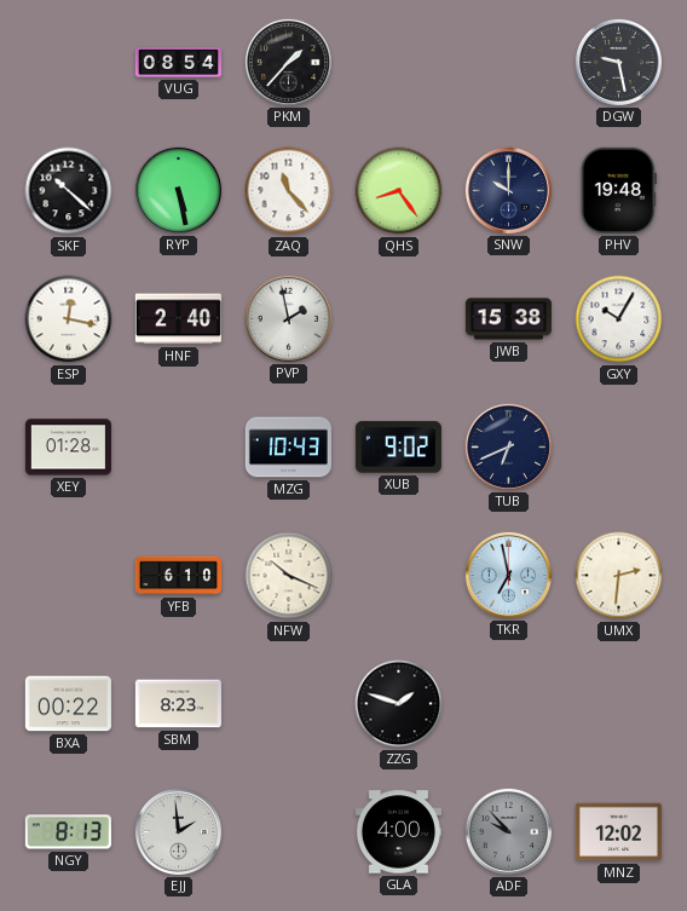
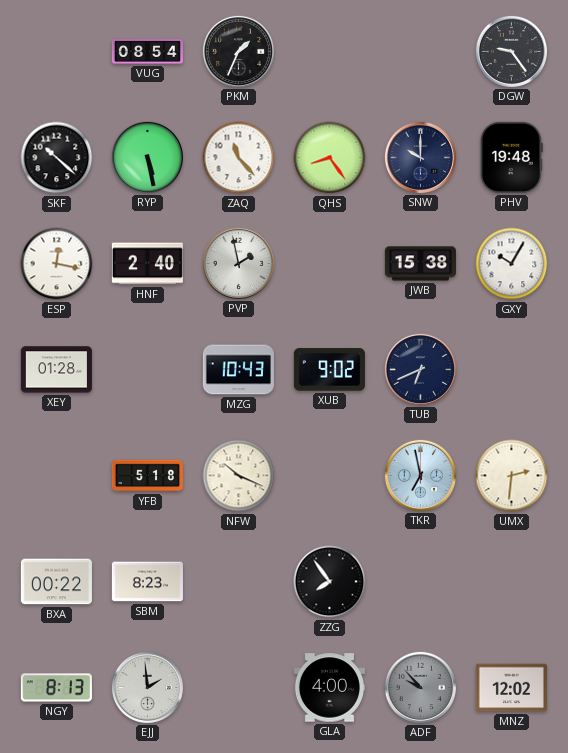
PKM: 1:37 -> 1:34
DGW: 9:28 -> 9:24
YFB: 6:10 -> 5:18
ZZG: 1:48 -> 7:54
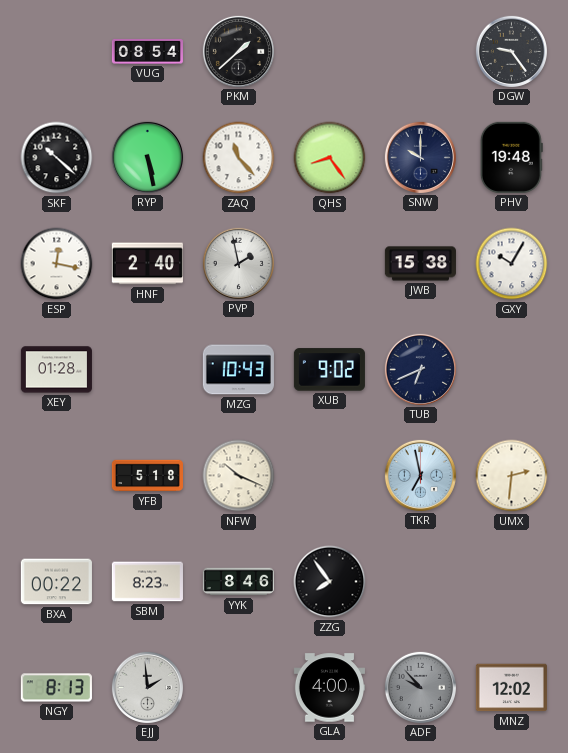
PKM: 1:34 -> 1:38
YYK: none -> 8:46
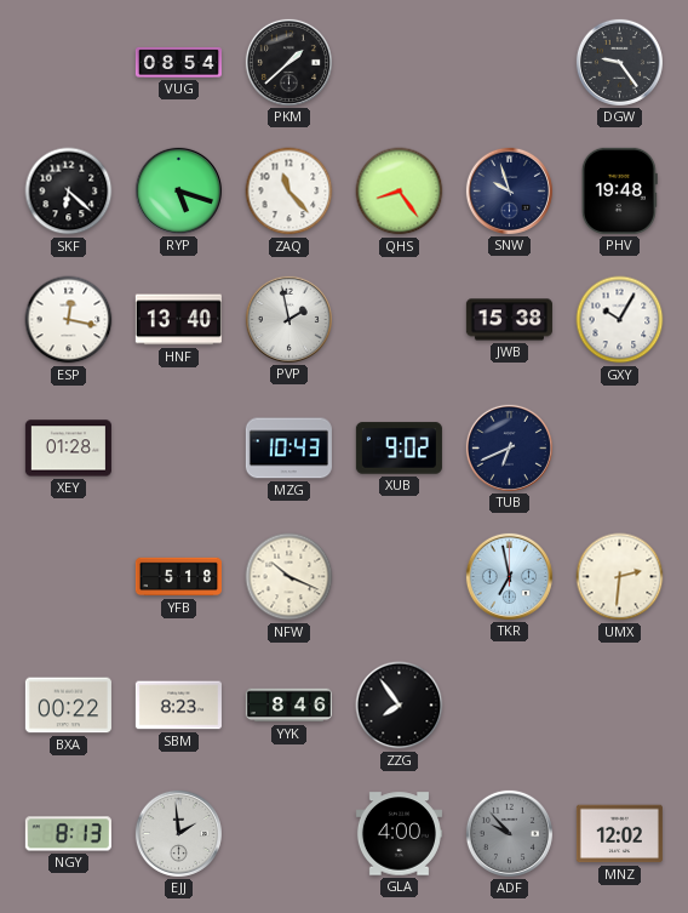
SKF: 10:22 -> 6:22
RYP: 5:28 -> 5:18
SNW: 10:00 -> 9:57
HNF: 2:40 -> 13:40
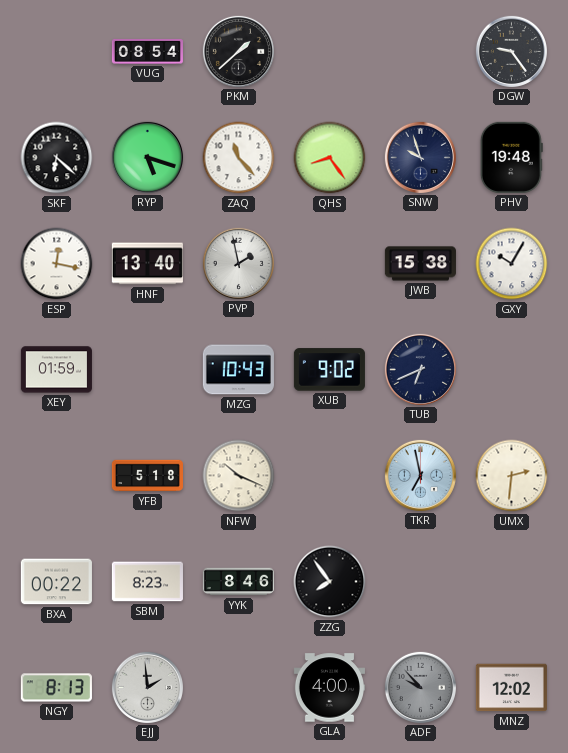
XEY: 01:28 -> 01:59
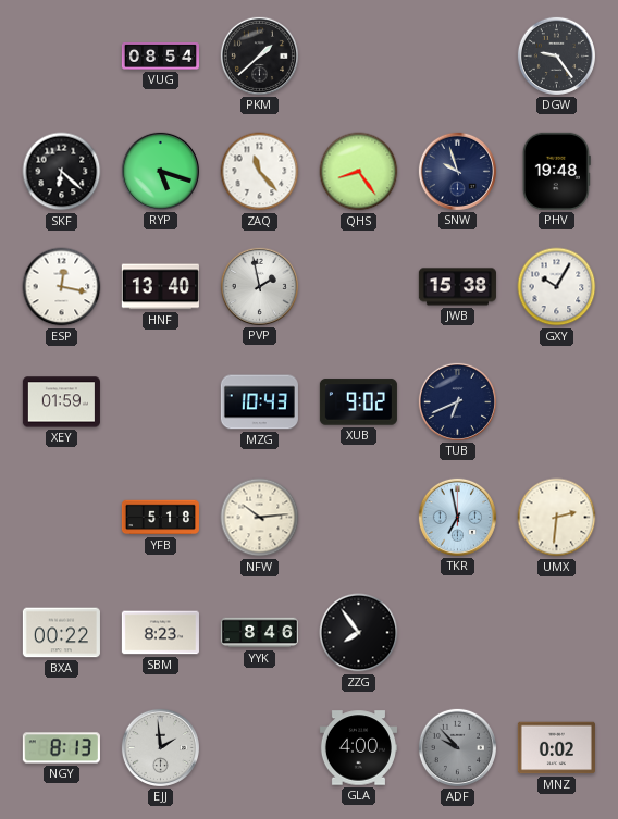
NFW: 10:19 -> 10:14
MNZ: 12:02 -> 0:02
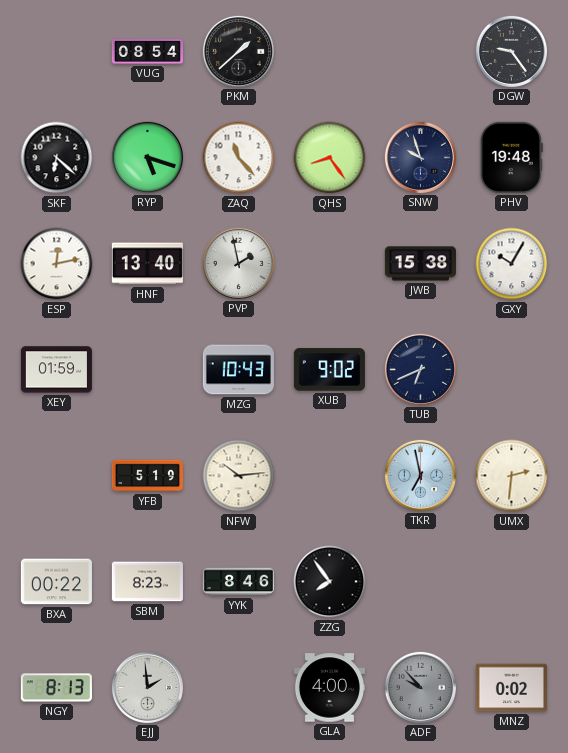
ESP: 12:17 -> 12:13
YFB: 5:18 -> 5:19
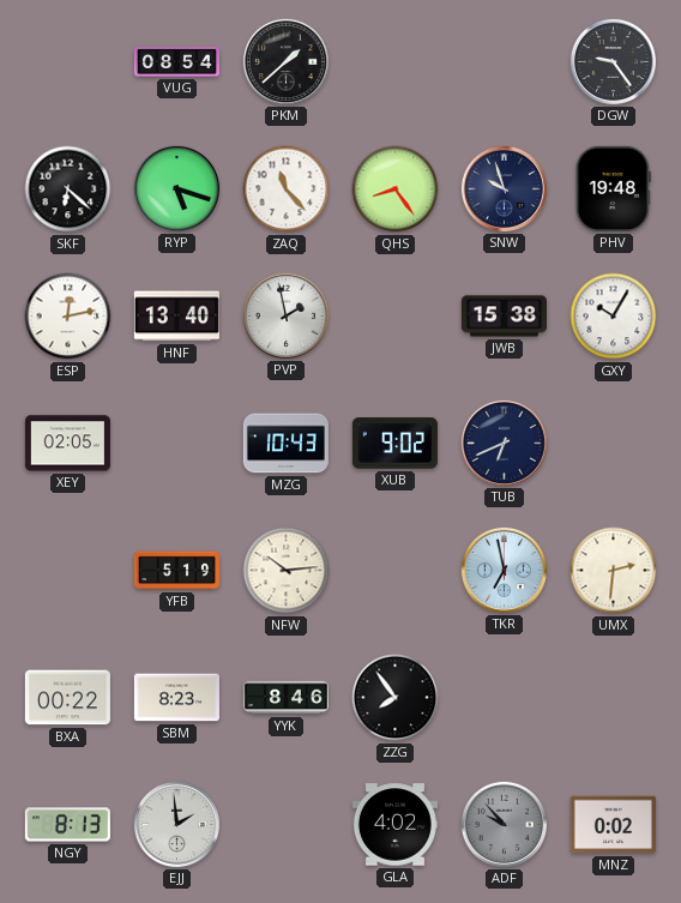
XEY: 01:59 -> 02:05
GLA: 4:00 -> 4:02
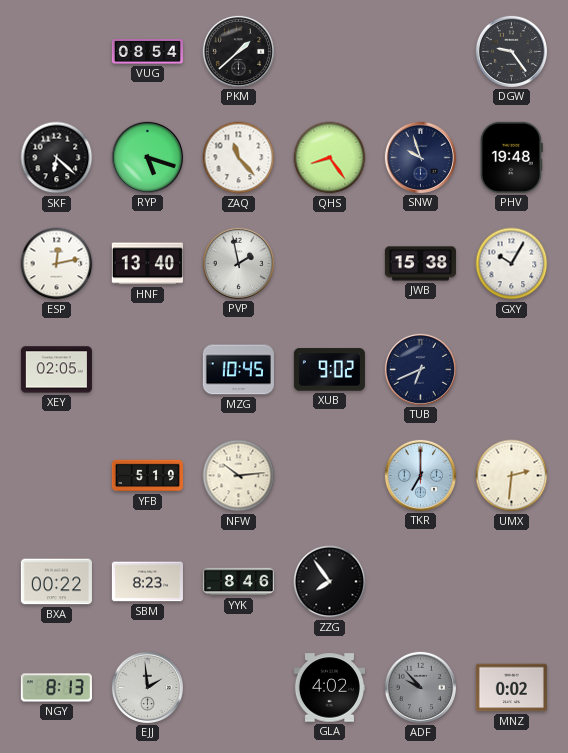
MZG: 10:43 -> 10:45
TKR: 6:58 -> 7:00
